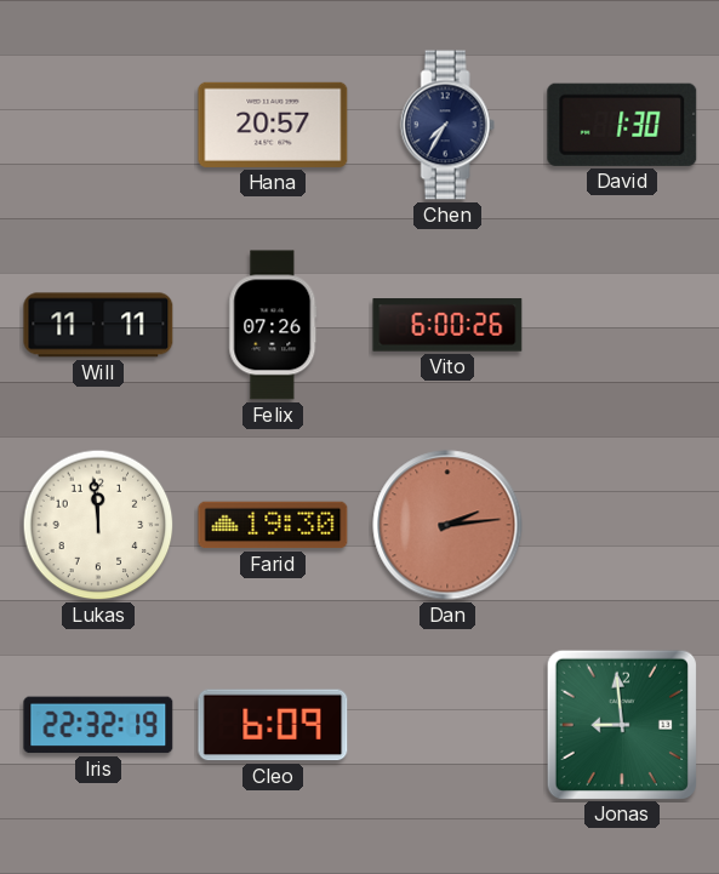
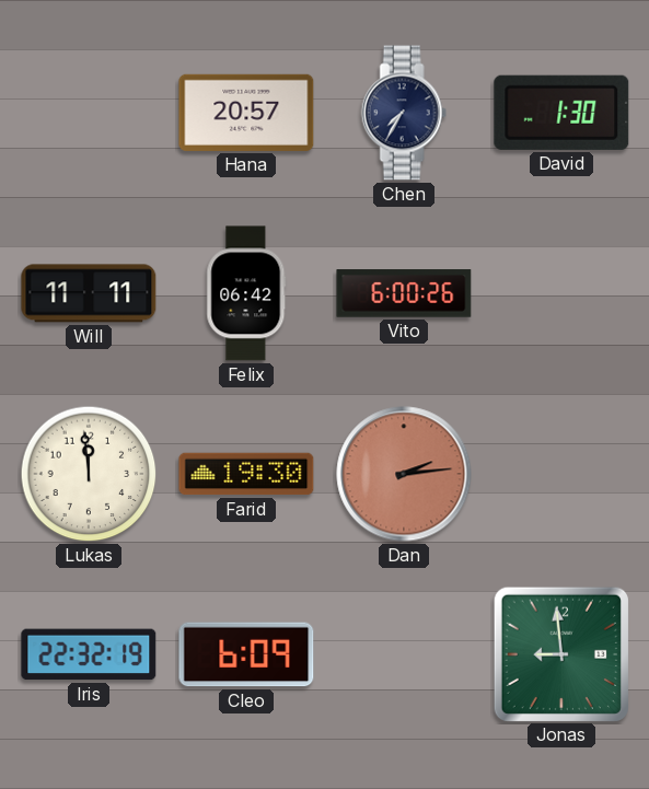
Felix: 07:26 -> 06:42
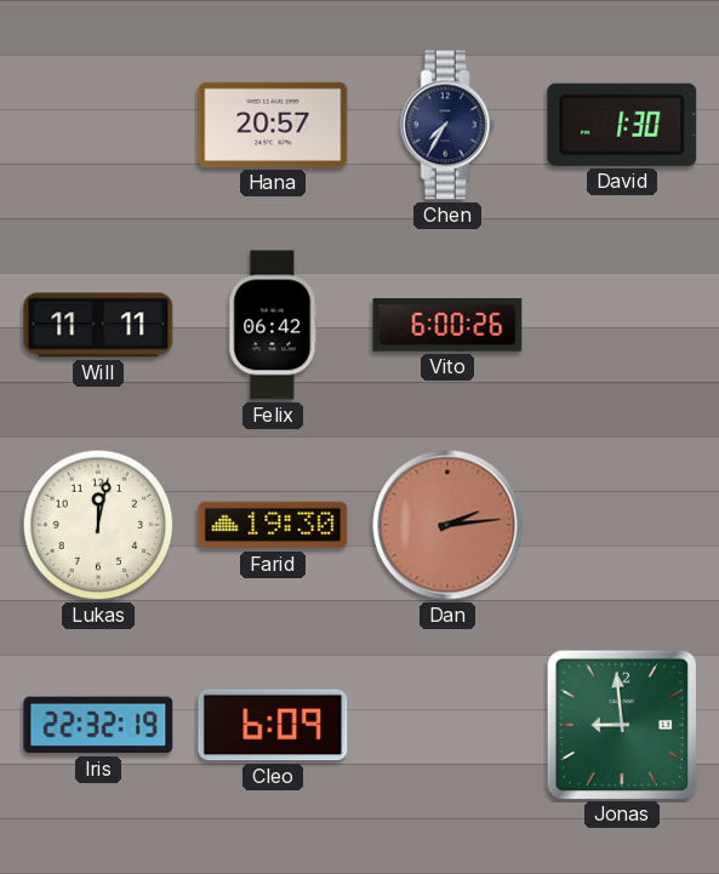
Lukas: 11:59 -> 12:02
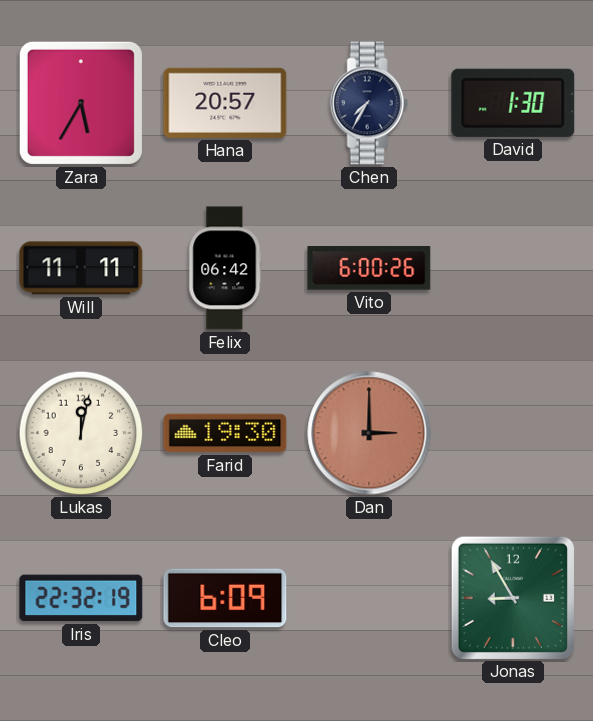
Zara: none -> 5:35
Dan: 2:14 -> 3:00
Jonas: 8:59 -> 8:55
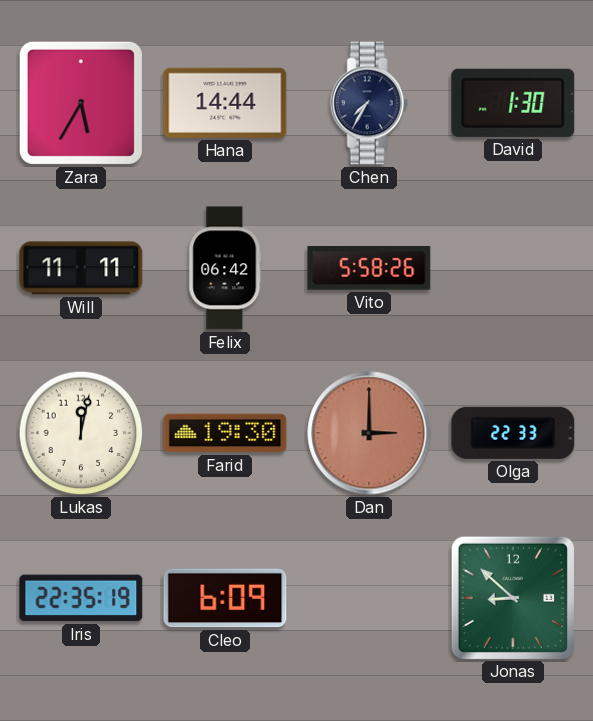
Hana: 20:57 -> 14:44
Vito: 6:00 -> 5:58
Olga: none -> 22:33
Iris: 22:32 -> 22:35
Jonas: 8:55 -> 8:52
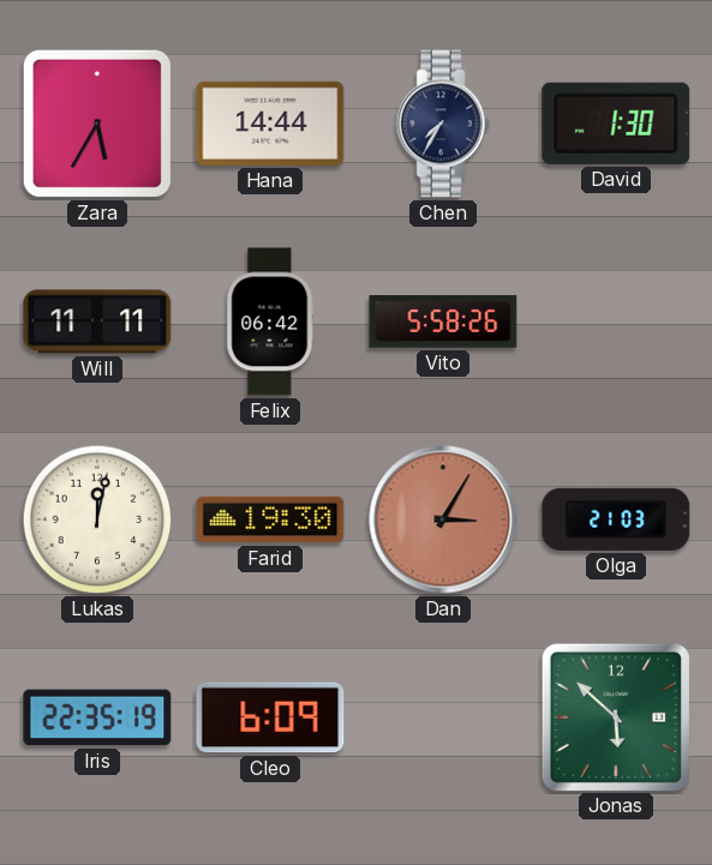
Dan: 3:00 -> 3:05
Olga: 22:33 -> 21:03
Jonas: 8:52 -> 5:52
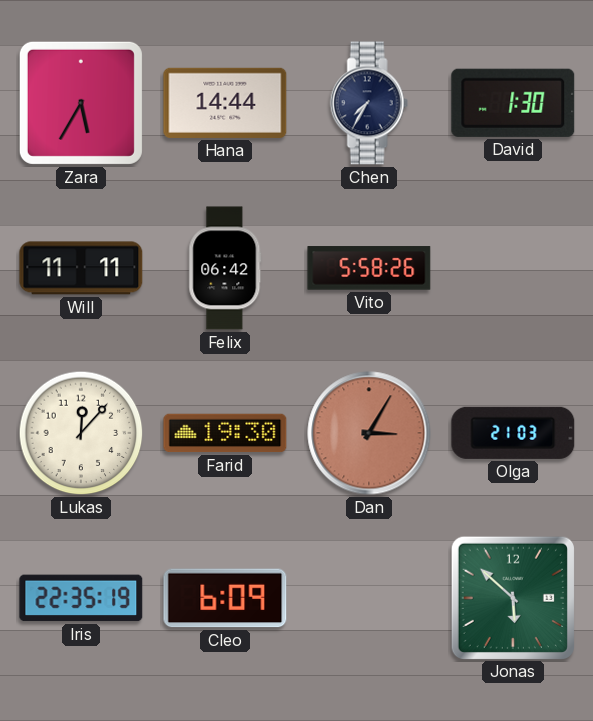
Lukas: 12:02 -> 12:07
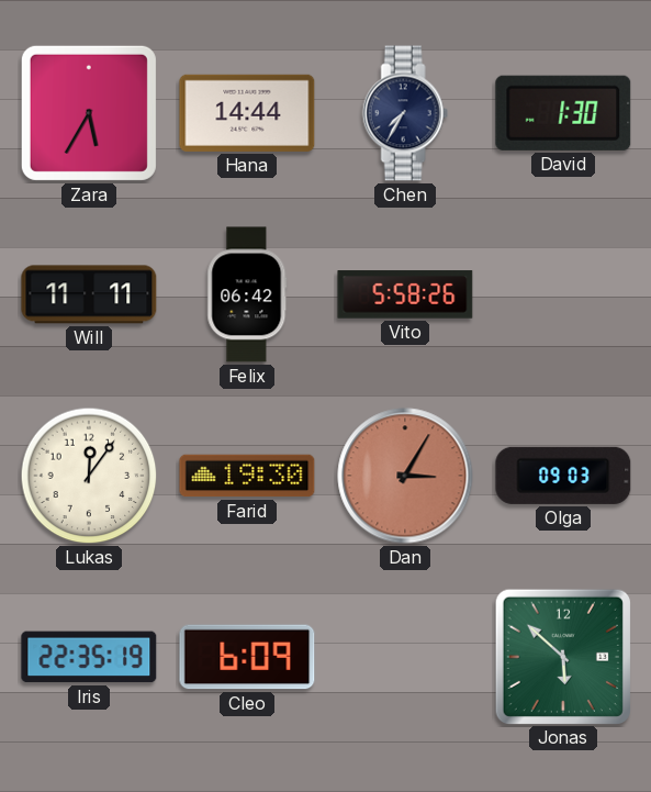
Lukas: 12:07 -> 12:06
Olga: 21:03 -> 09:03
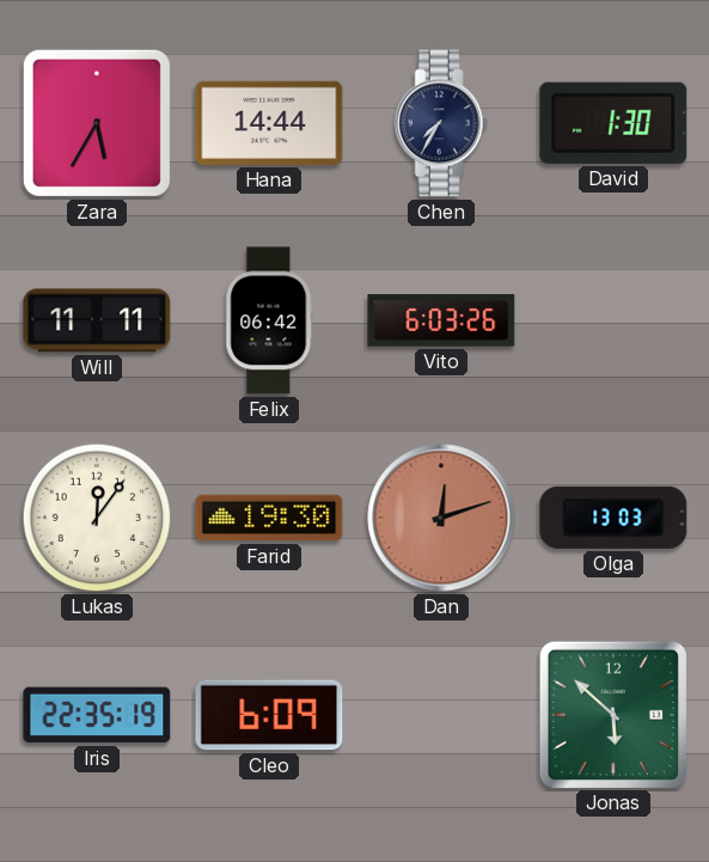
Vito: 5:58 -> 6:03
Dan: 3:05 -> 12:12
Olga: 09:03 -> 13:03
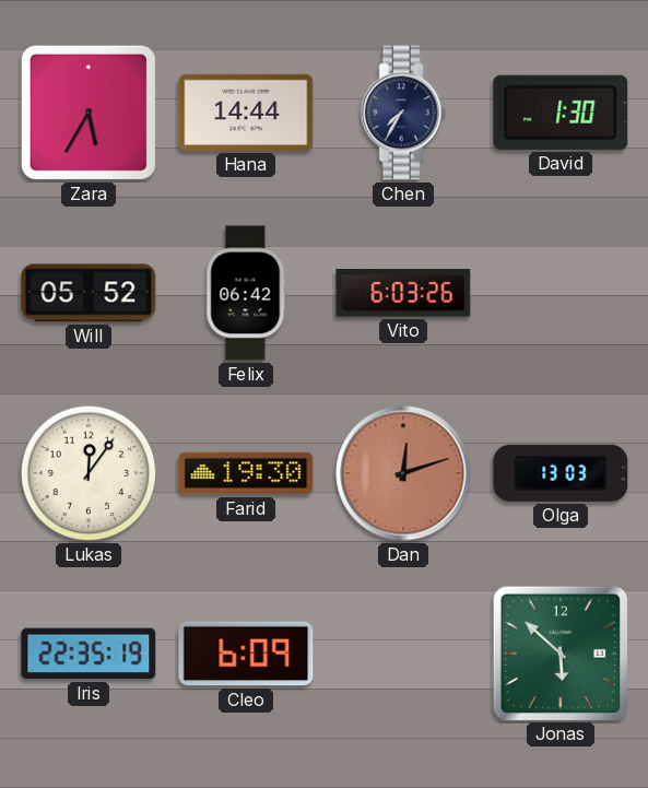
Will: 11:11 -> 05:52
